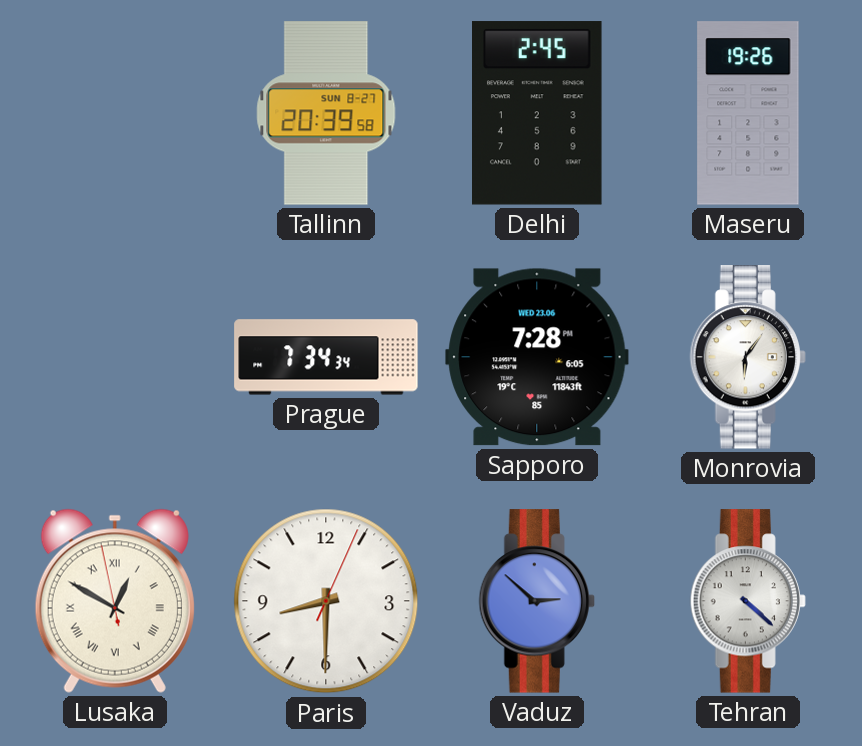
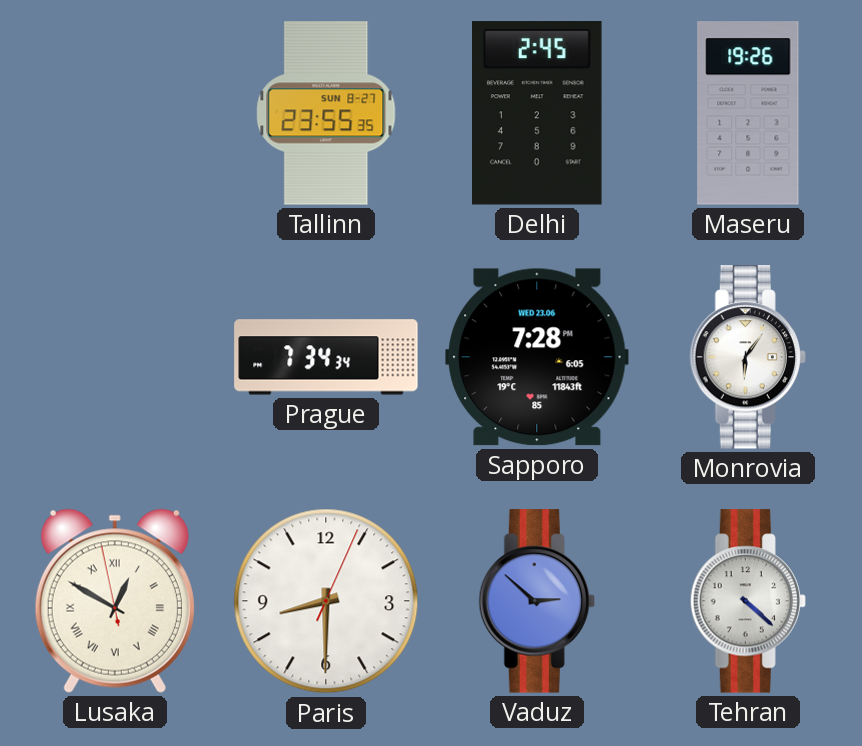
Tallinn: 20:39 -> 23:55
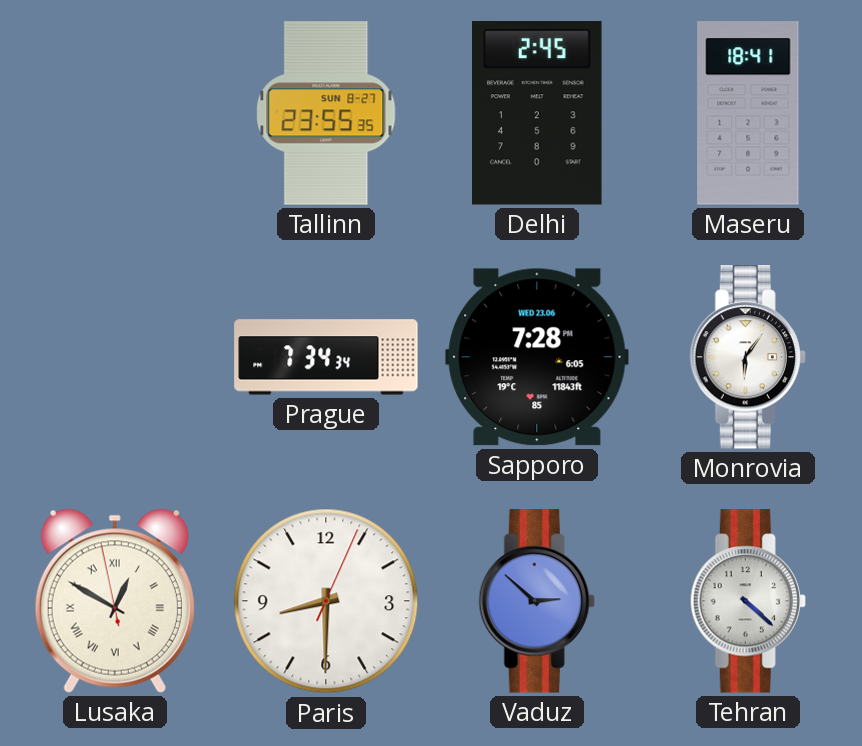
Maseru: 19:26 -> 18:41
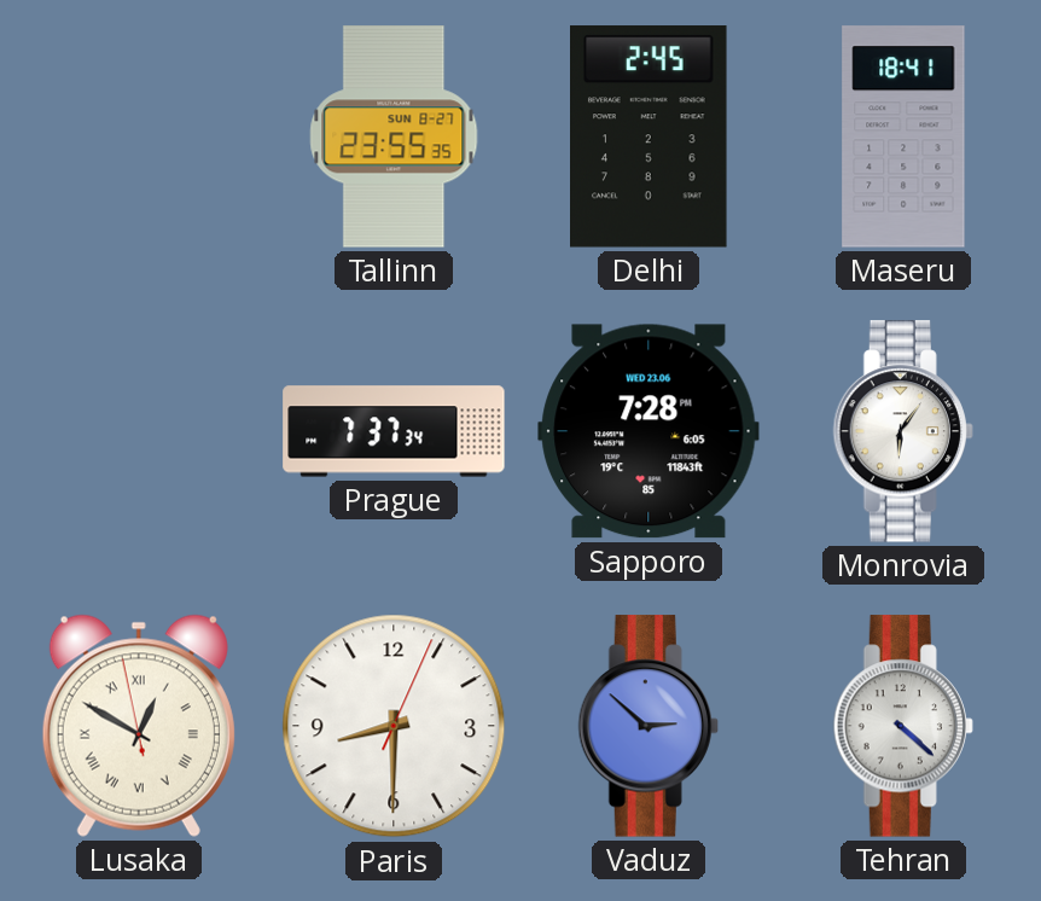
Prague: 7:34 -> 7:37
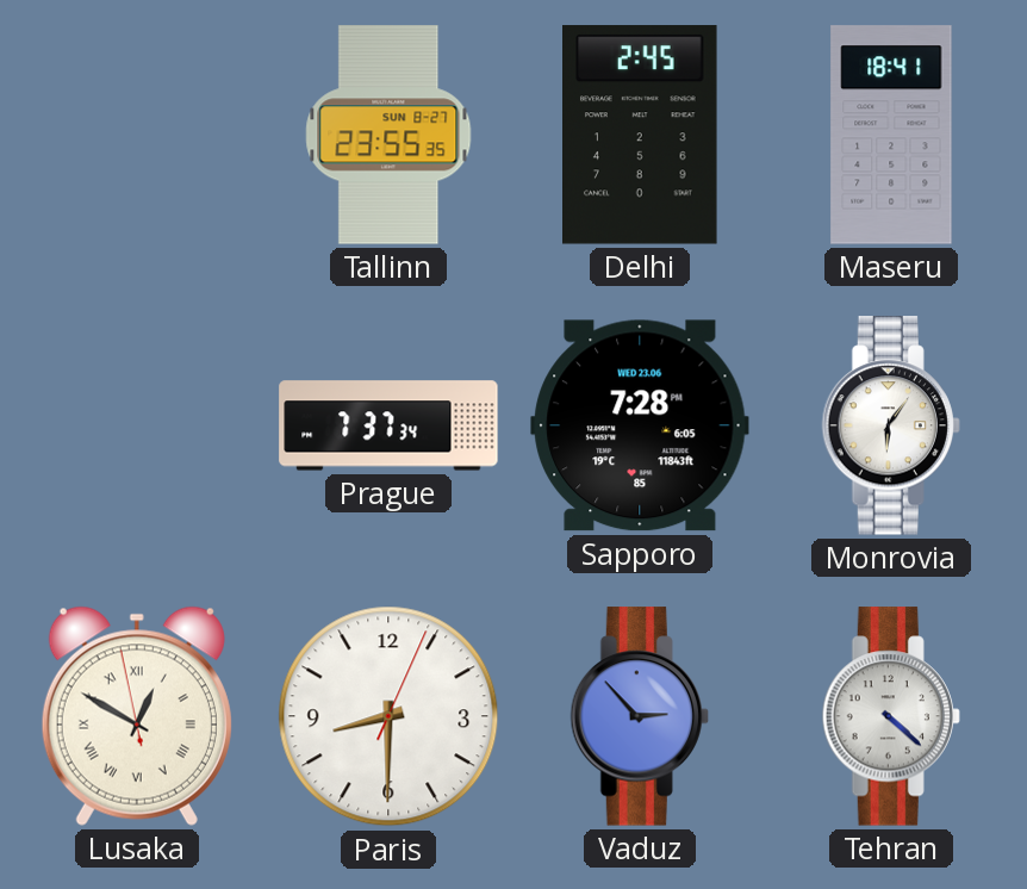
Vaduz: 2:52 -> 2:53
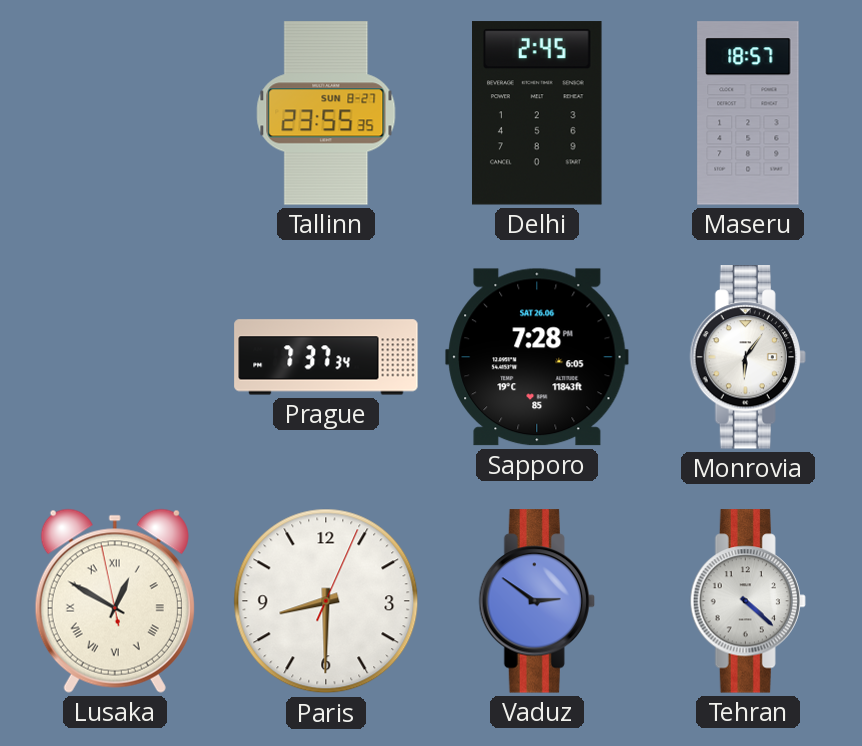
Maseru: 18:41 -> 18:57
Sapporo date: WED 23.06 -> SAT 26.06
Vaduz: 2:53 -> 2:51
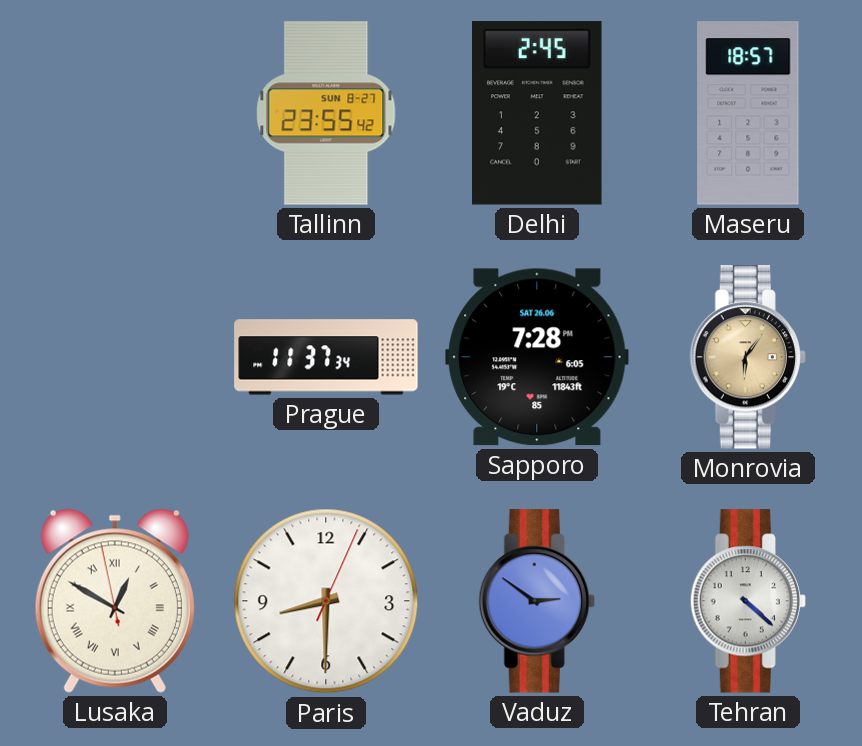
Tallinn: 23:55:35 -> 23:55:42
Prague: 7:37 -> 11:37
Monrovia dial: white -> champagne
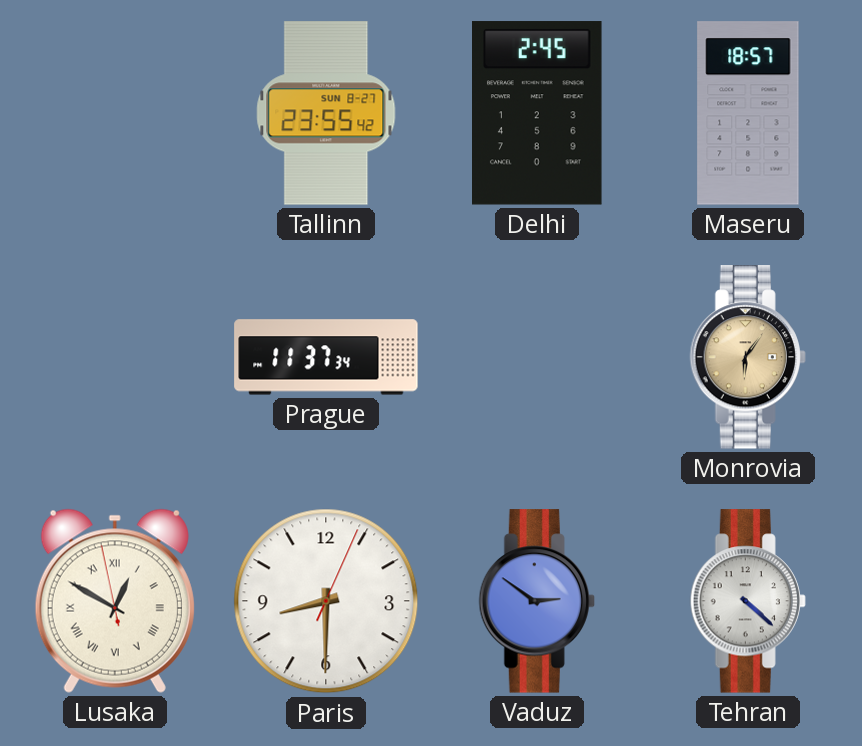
Sapporo: 7:28 -> none
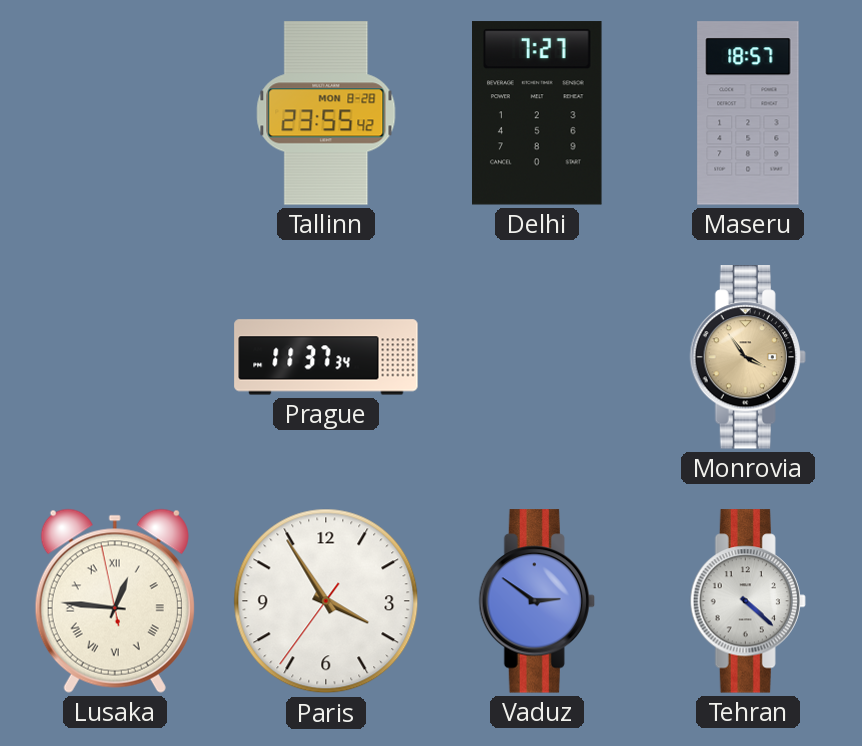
Tallinn date: SUN 8-27 -> MON 8-28
Delhi: 2:45 -> 7:27
Monrovia: 6:06 -> 3:54
Lusaka: 12:49 -> 12:45
Paris: 8:30 -> 3:54
